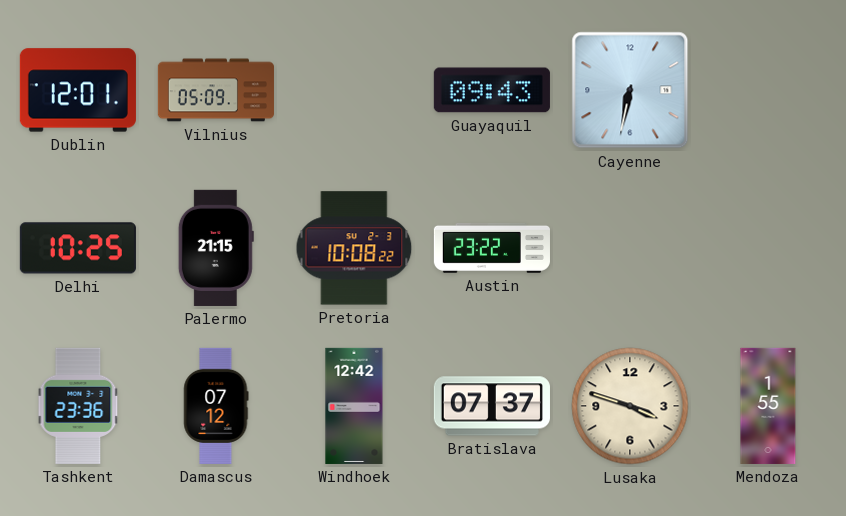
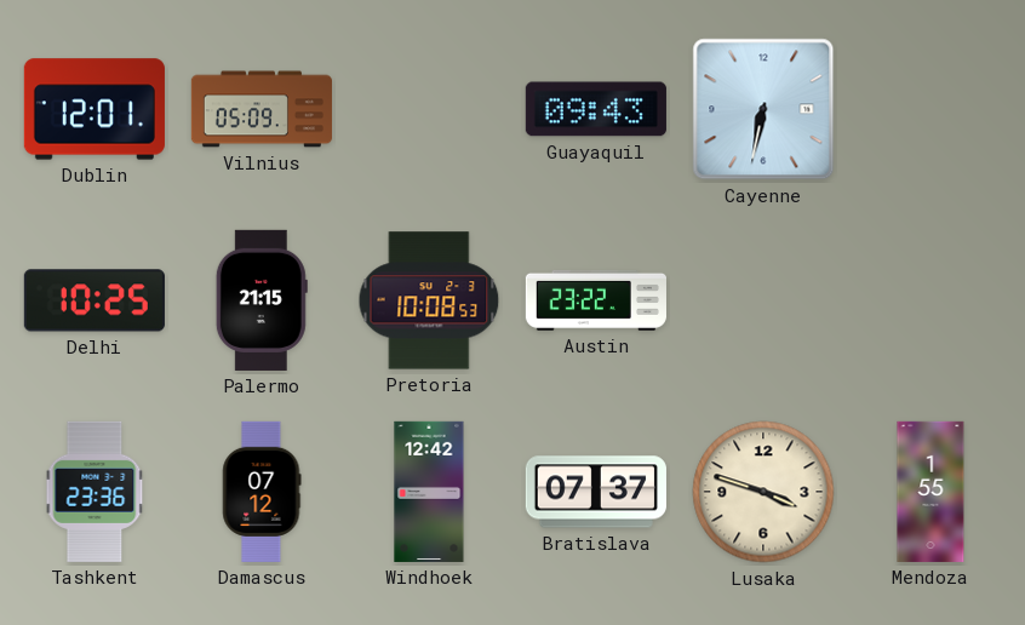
Pretoria: 10:08:22 -> 10:08:53
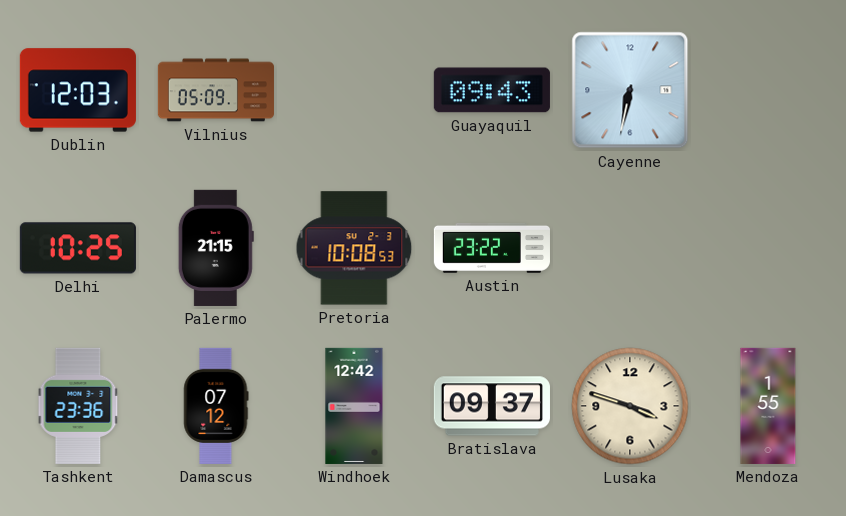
Dublin: 12:01 -> 12:03
Bratislava: 07:37 -> 09:37
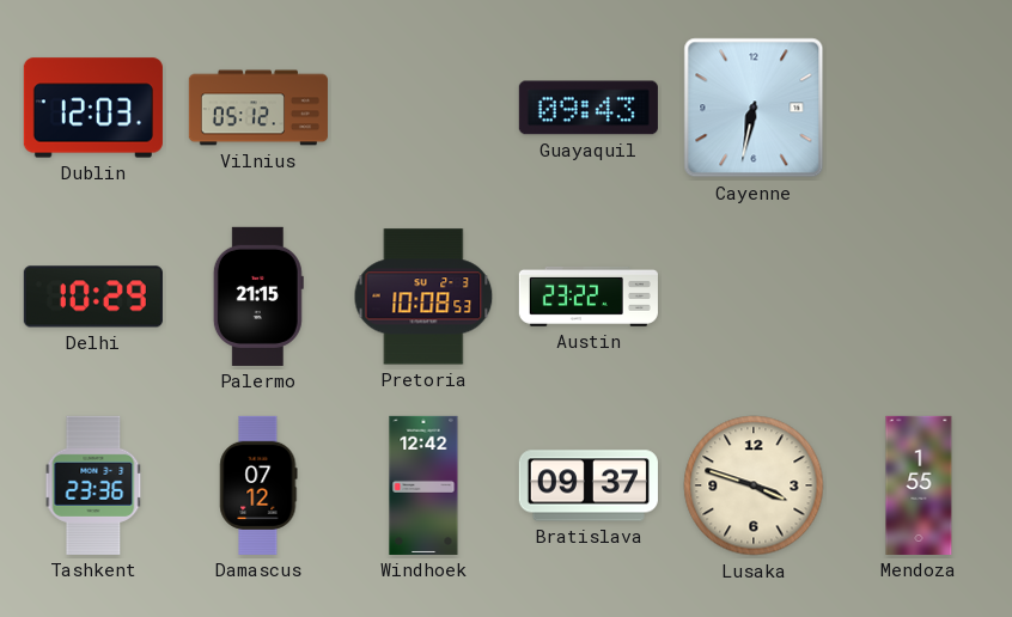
Vilnius: 05:09 -> 05:12
Delhi: 10:25 -> 10:29
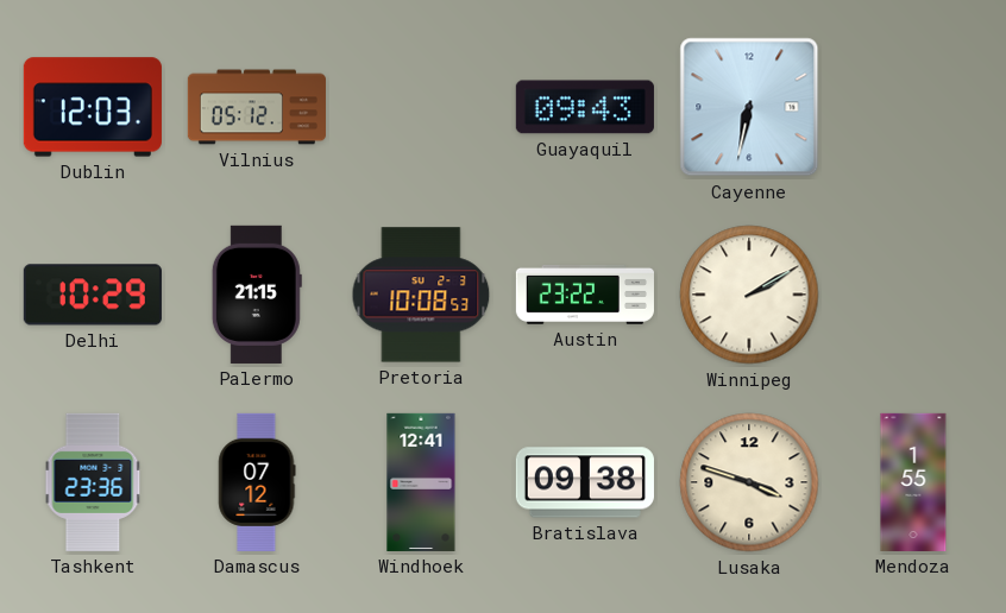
Winnipeg: none -> 2:10
Windhoek: 12:42 -> 12:41
Bratislava: 09:37 -> 09:38
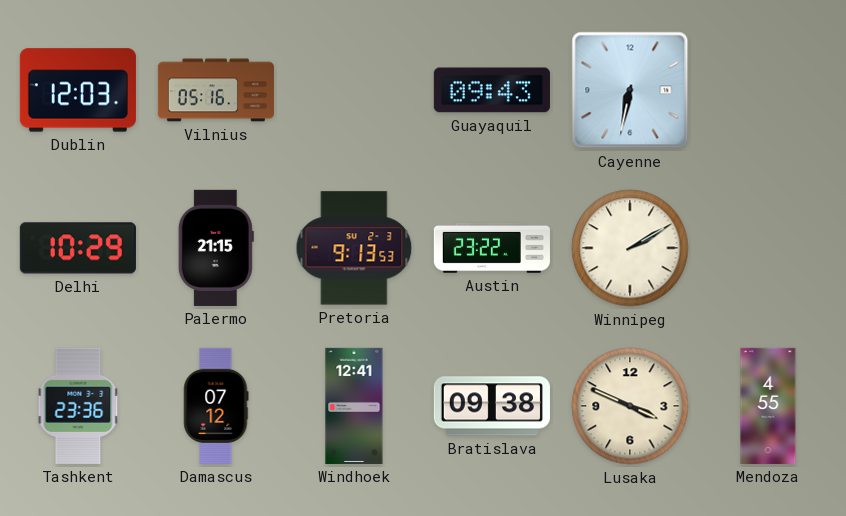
Vilnius: 05:12 -> 05:16
Pretoria: 10:08 -> 9:13
Lusaka: 3:48 -> 3:49
Mendoza: 1:55 -> 4:55
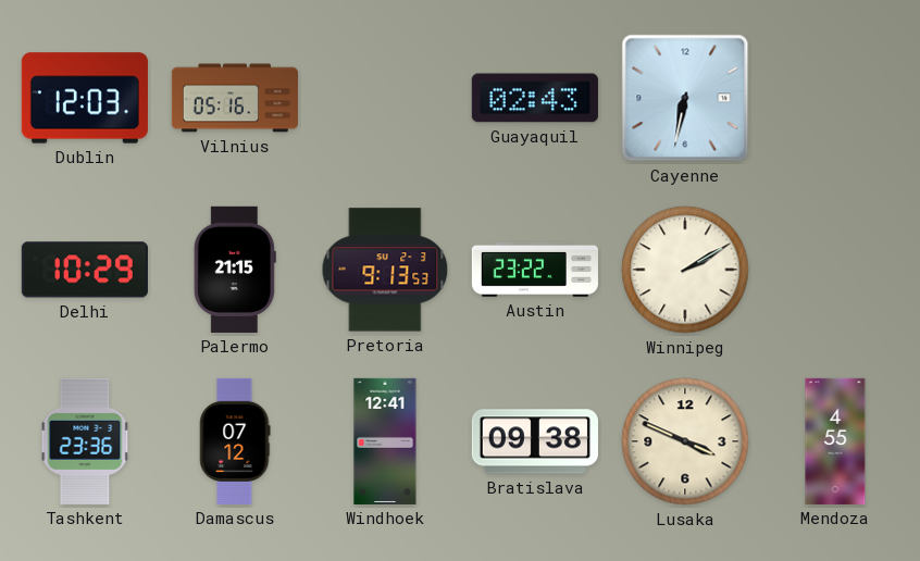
Guayaquil: 09:43 -> 02:43
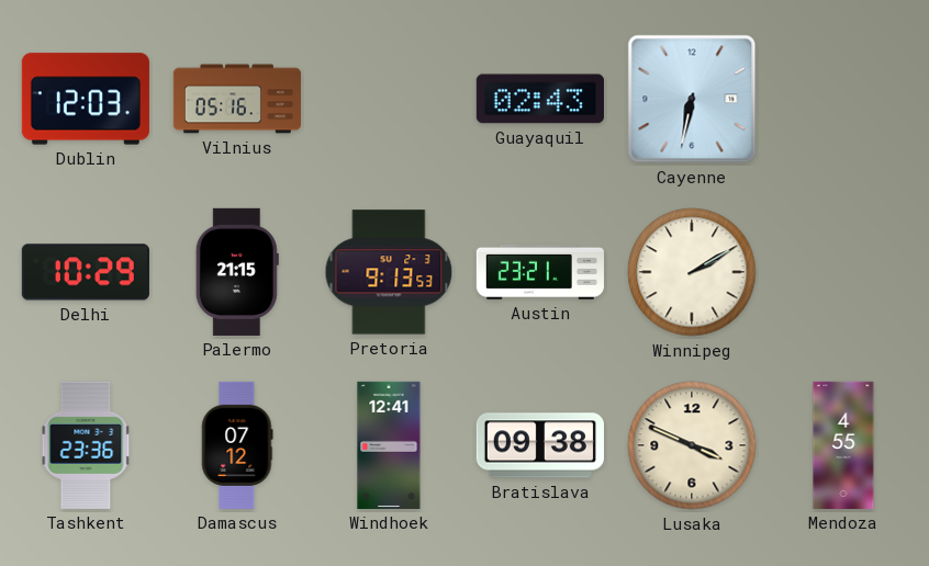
Austin: 23:22 -> 23:21
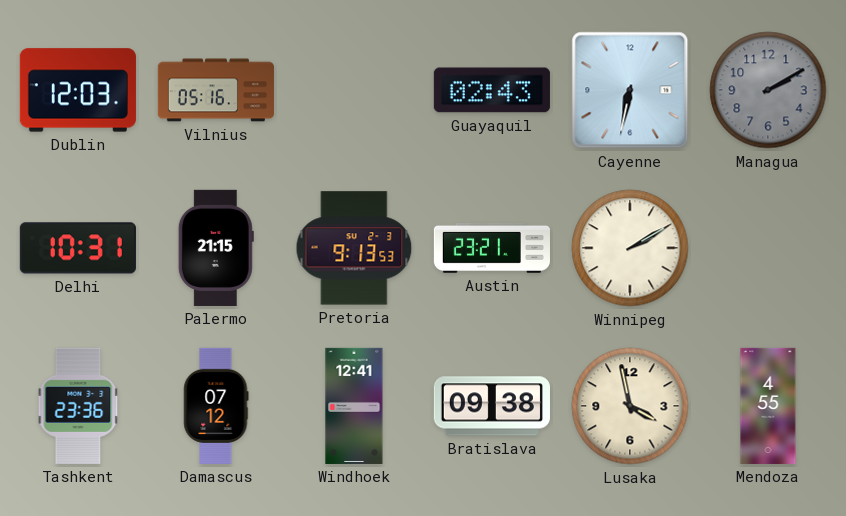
Managua: none -> 2:10
Delhi: 10:29 -> 10:31
Lusaka: 3:49 -> 3:58
